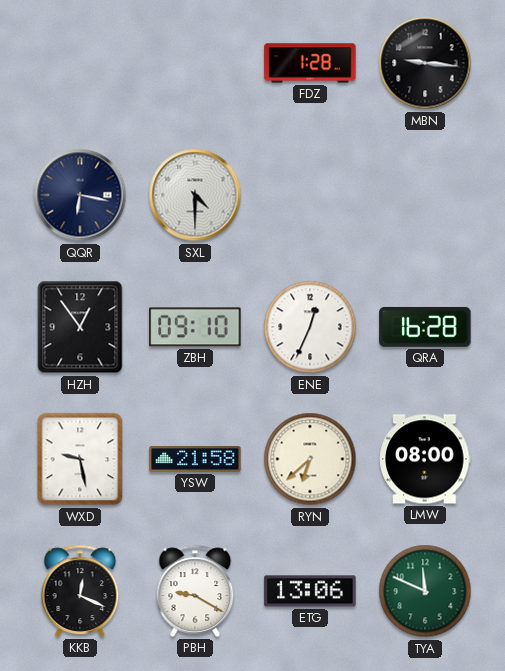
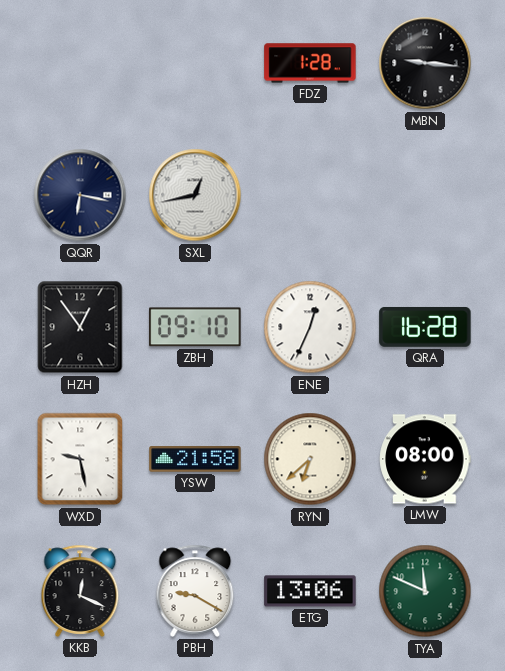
SXL: 4:30 -> 12:43
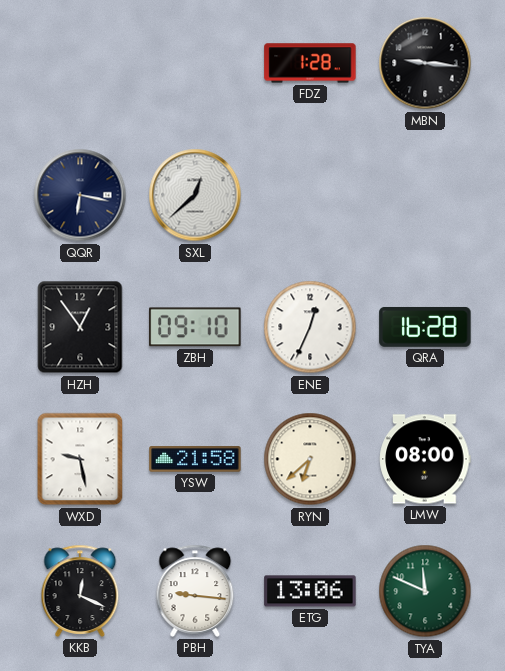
SXL: 12:43 -> 12:38
PBH: 9:20 -> 9:16
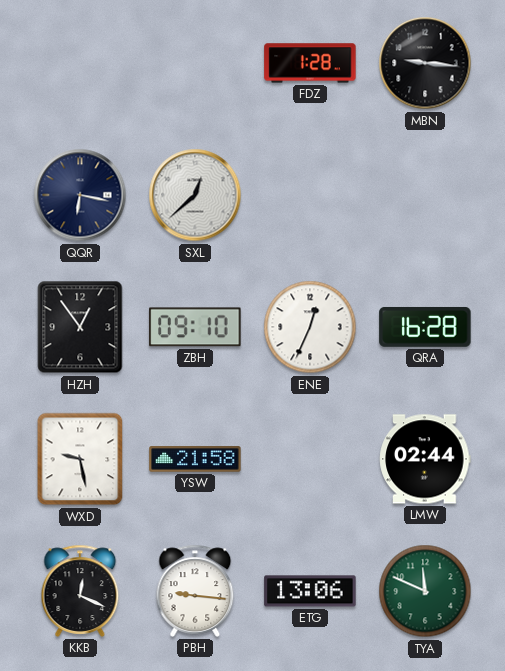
RYN: 6:38 -> none
LMW: 08:00 -> 02:44
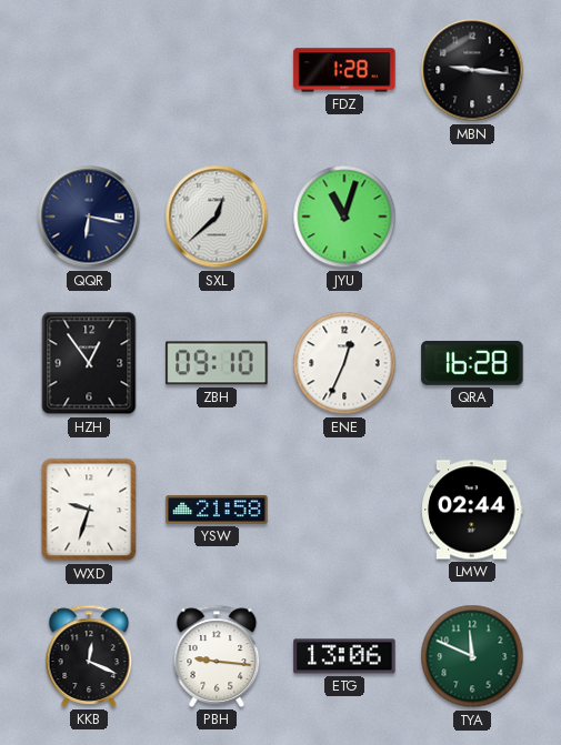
JYU: none -> 11:03
WXD: 9:28 -> 9:33
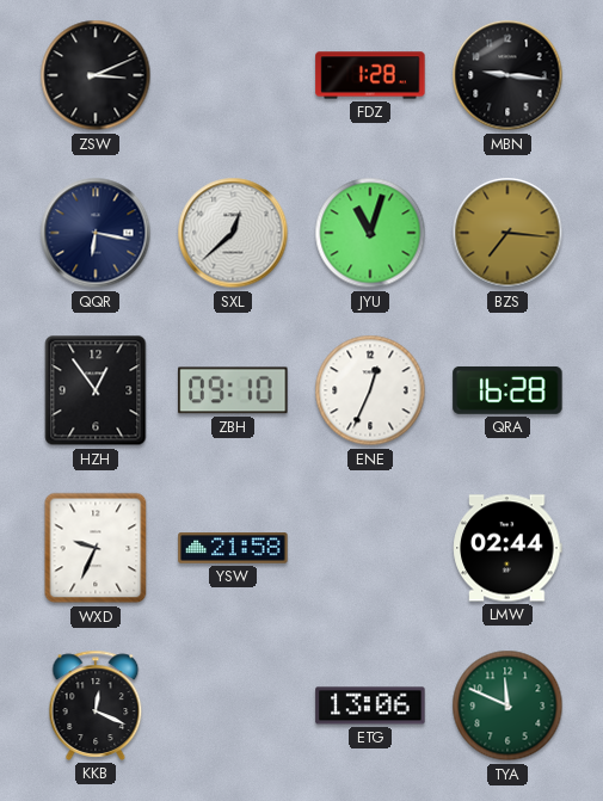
ZSW: none -> 3:11
BZS: none -> 7:16
WXD: 9:33 -> 9:34
PBH: 9:16 -> none
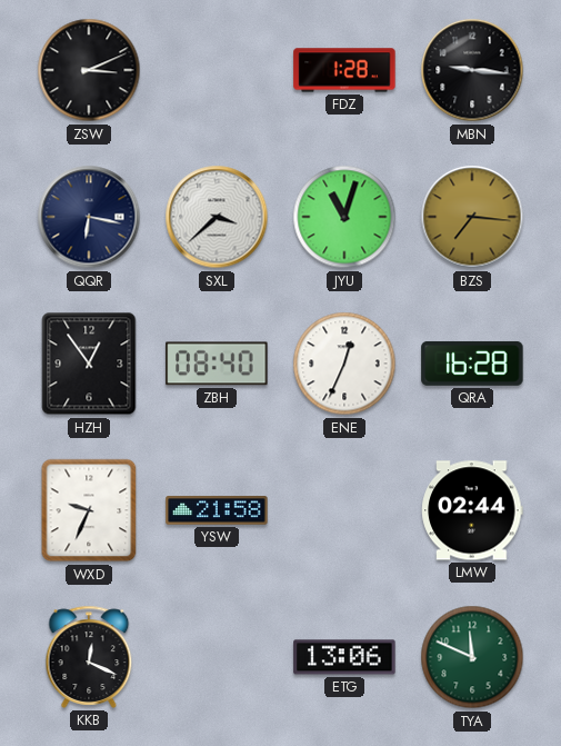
SXL: 12:38 -> 3:38
ZBH: 09:10 -> 08:40
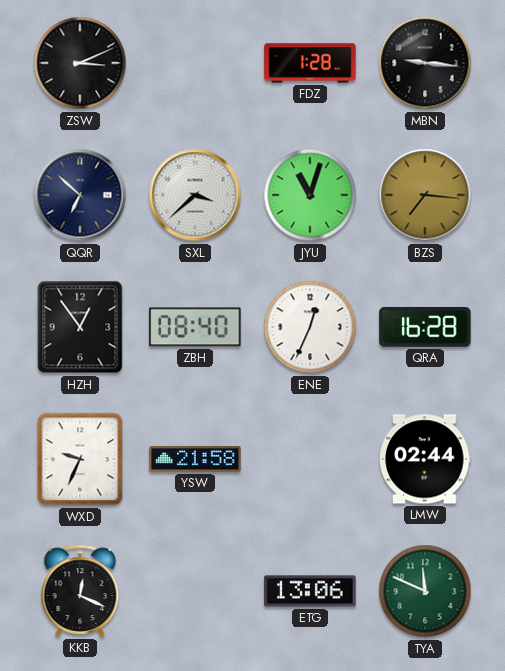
QQR: 6:17 -> 6:52
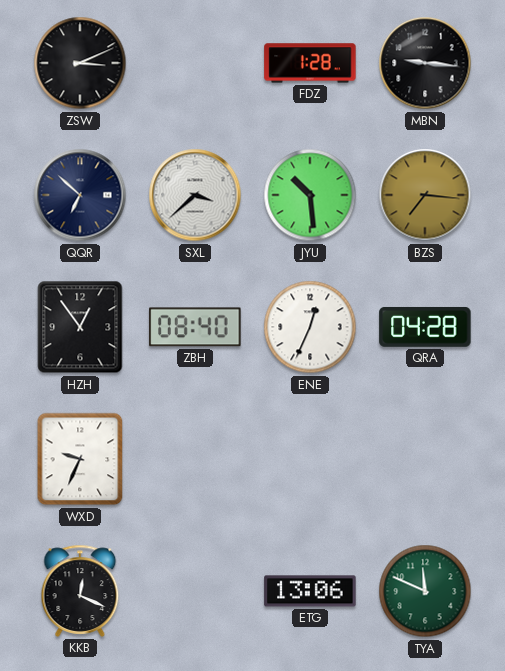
JYU: 11:03 -> 10:29
QRA: 16:28 -> 04:28
YSW: 21:58 -> none
LMW: 02:44 -> none
